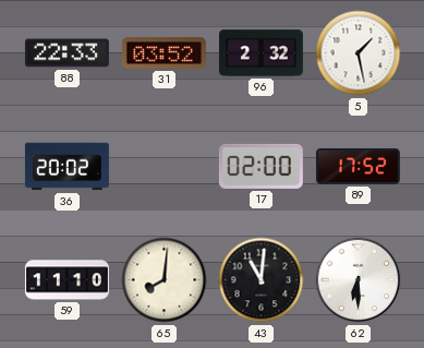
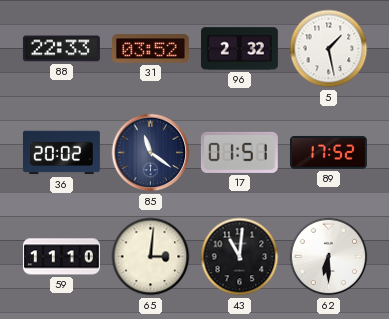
85: none -> 11:21
17: 02:00 -> 01:51
65: 8:01 -> 3:01
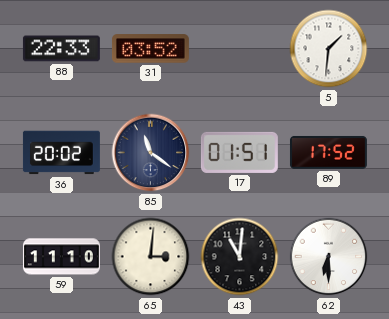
96: 2:32 -> none
5: 1:28 -> 1:31
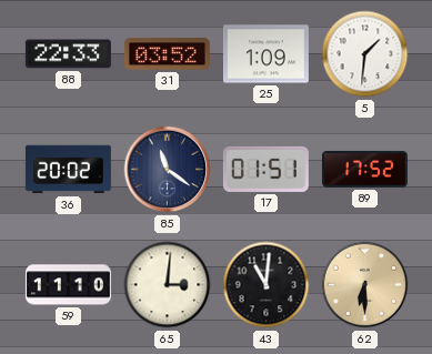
25: none -> 1:09
62 dial: white -> champagne
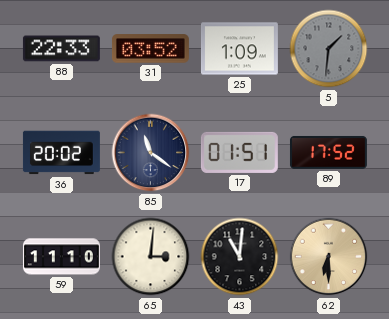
5 dial: white -> grey
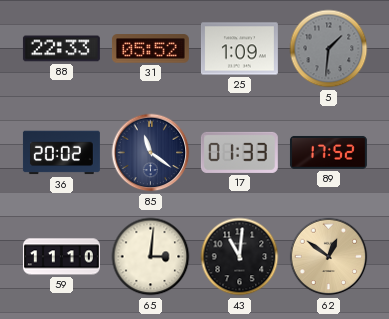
31: 03:52 -> 05:52
17: 01:51 -> 01:33
62: 6:30 -> 12:51
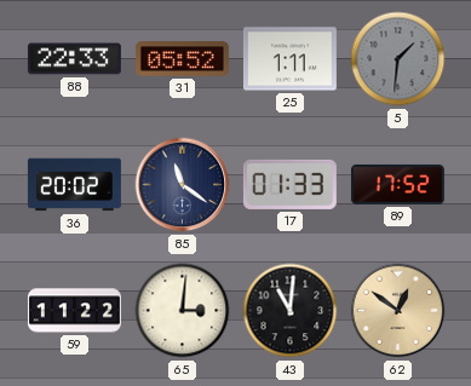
25: 1:09 -> 1:11
59: 11:10 -> 11:22
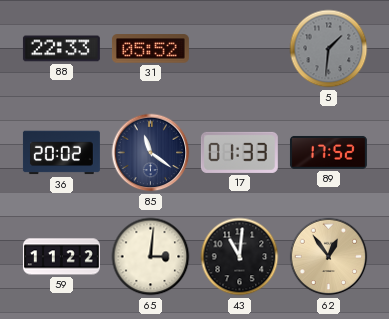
25: 1:11 -> none
62: 12:51 -> 12:54
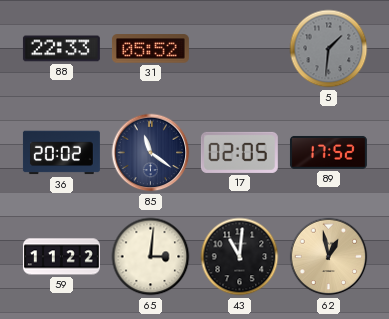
17: 01:33 -> 02:05
62: 12:54 -> 12:58
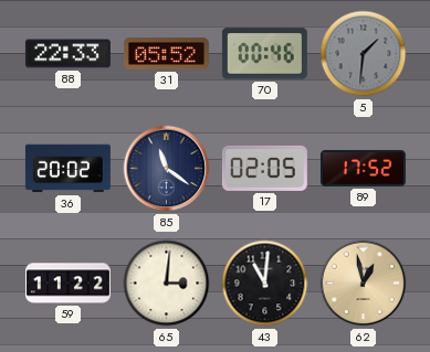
70: none -> 00:46
